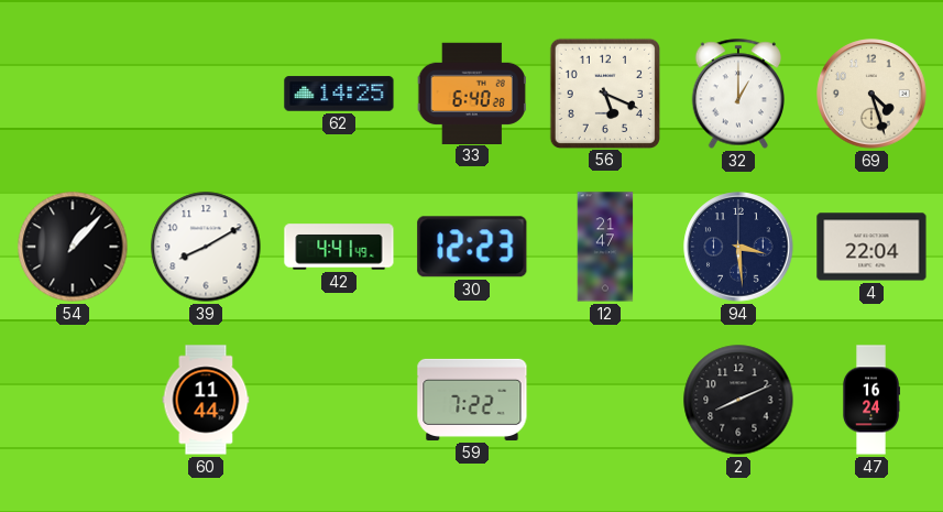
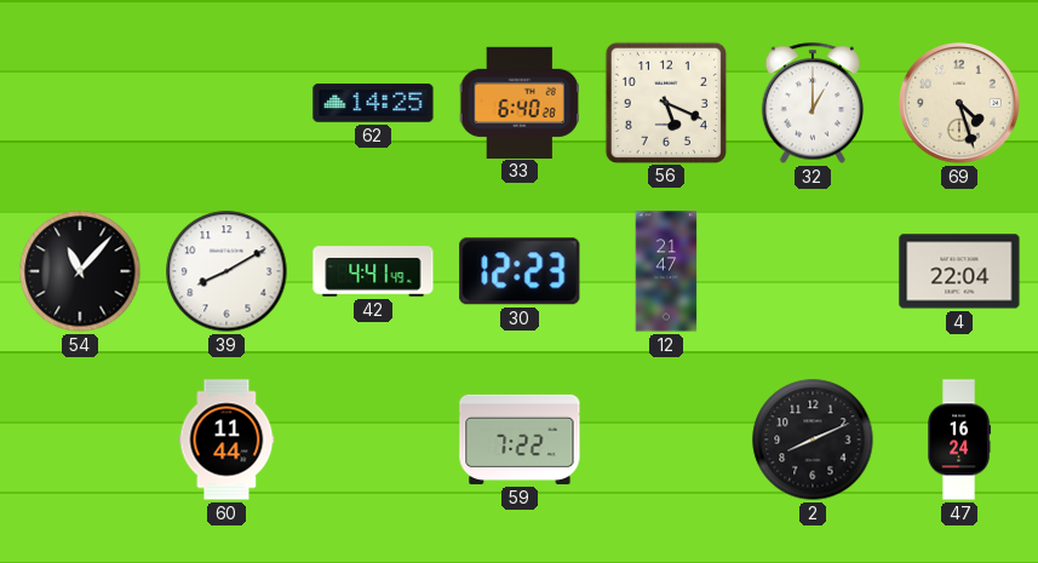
54: 1:07 -> 11:07
94: 3:29 -> none
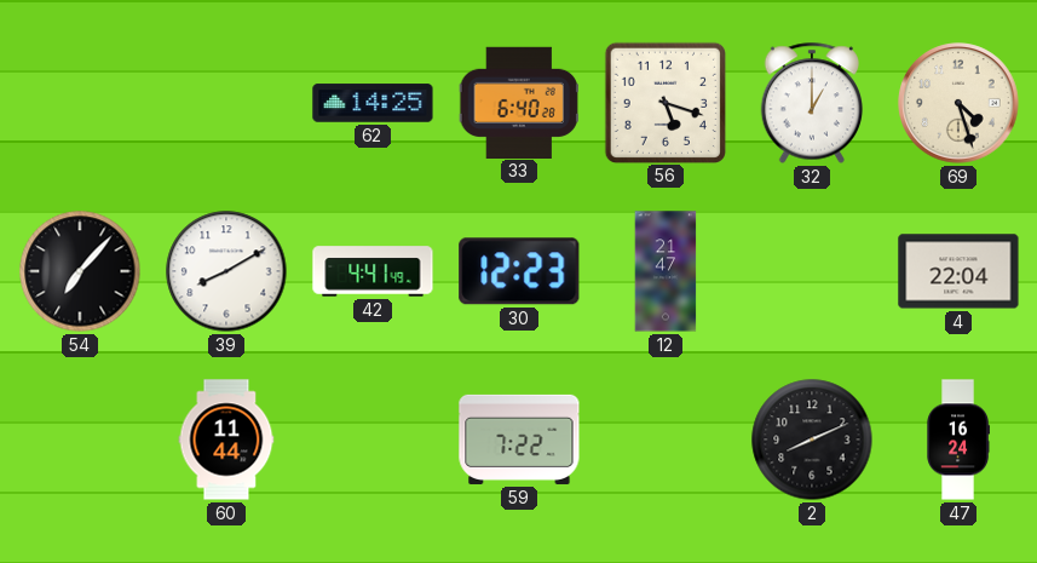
56: 5:19 -> 5:18
54: 11:07 -> 7:07
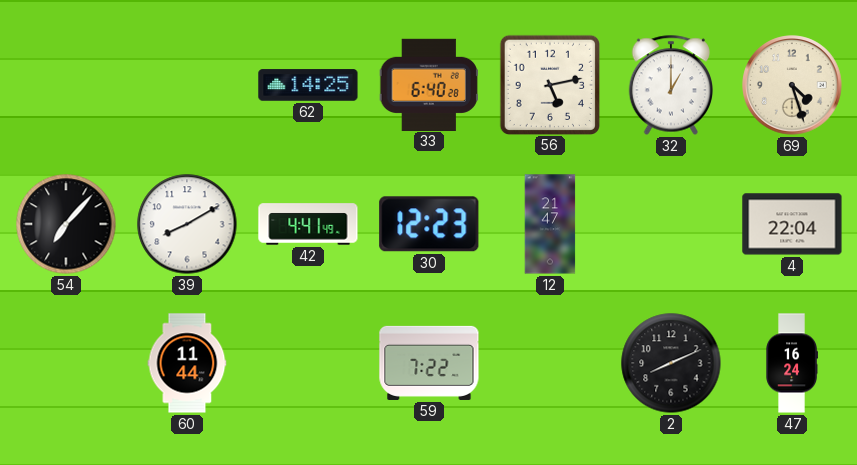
56: 5:18 -> 5:13
